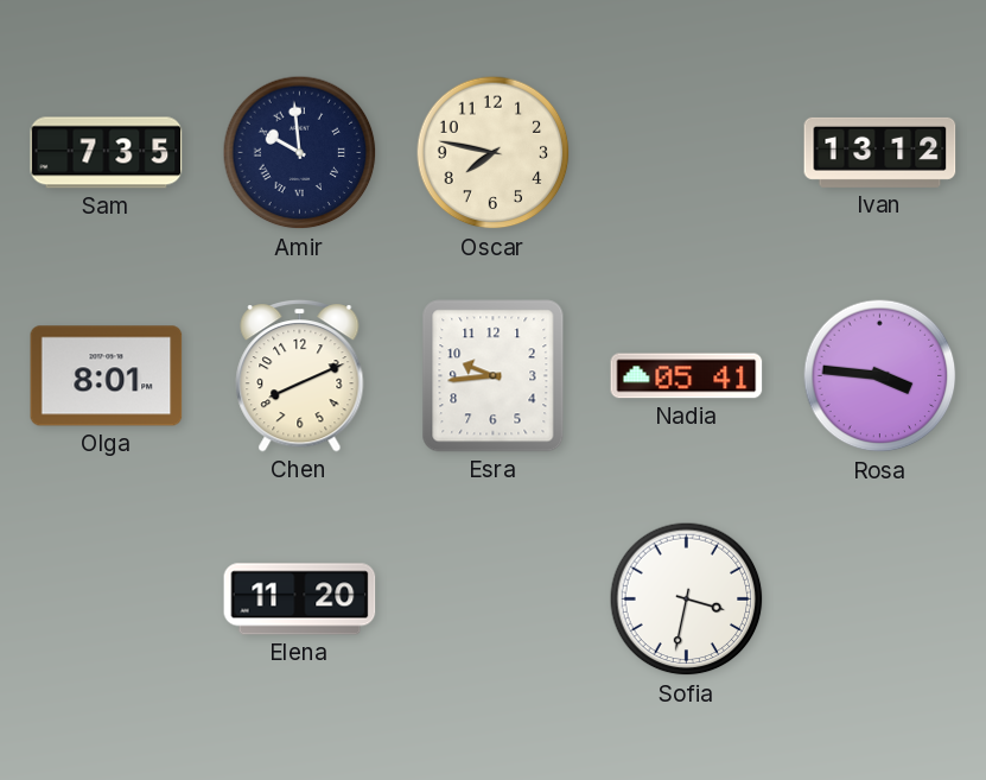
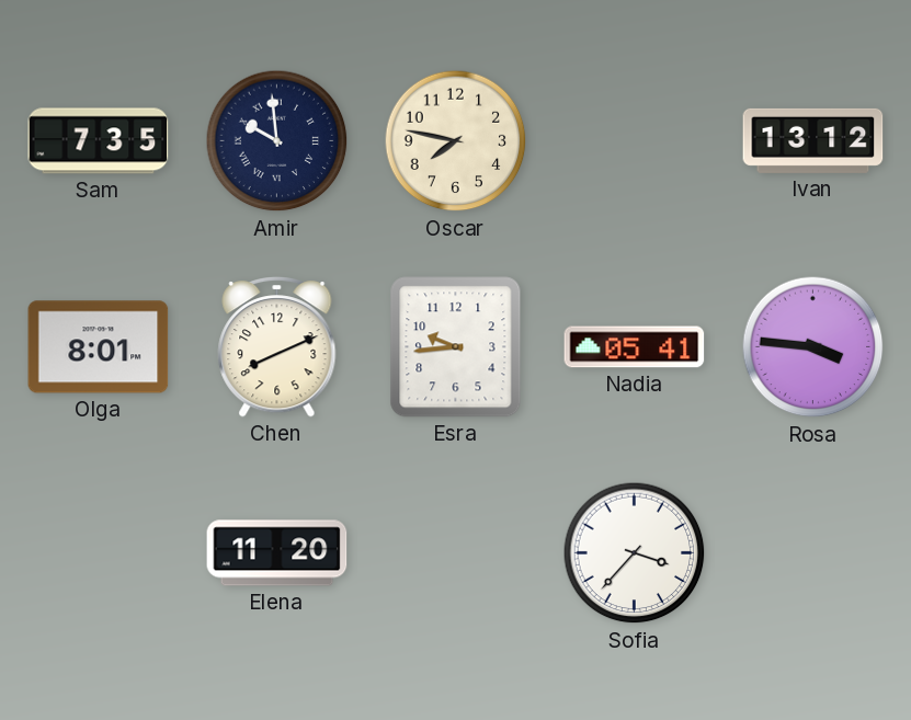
Sofia: 3:32 -> 3:37
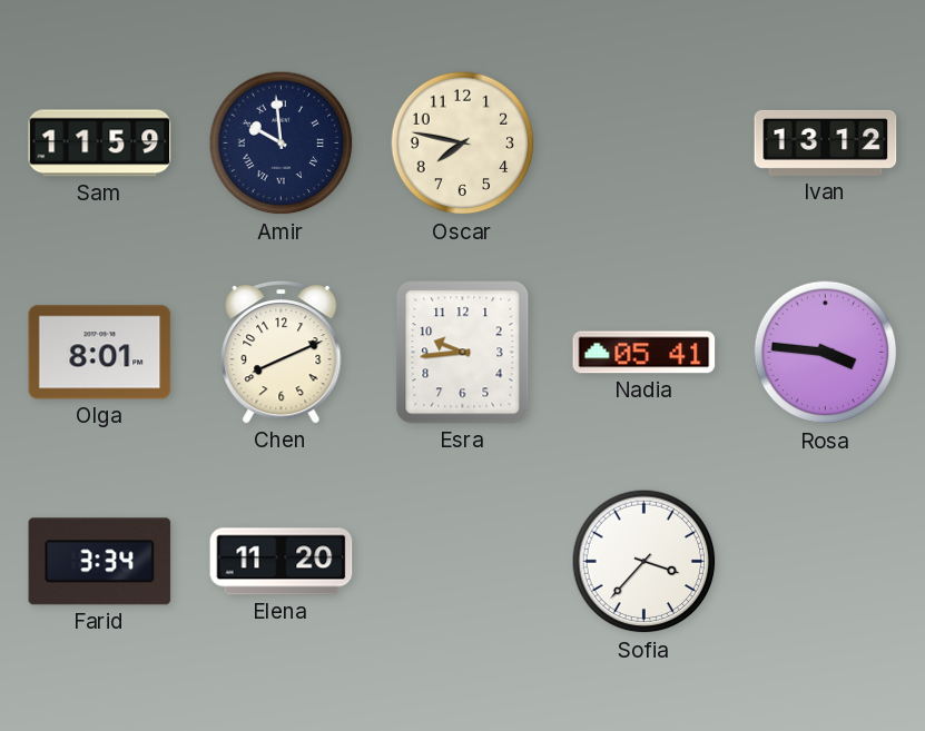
Sam: 7:35 -> 11:59
Farid: none -> 3:34
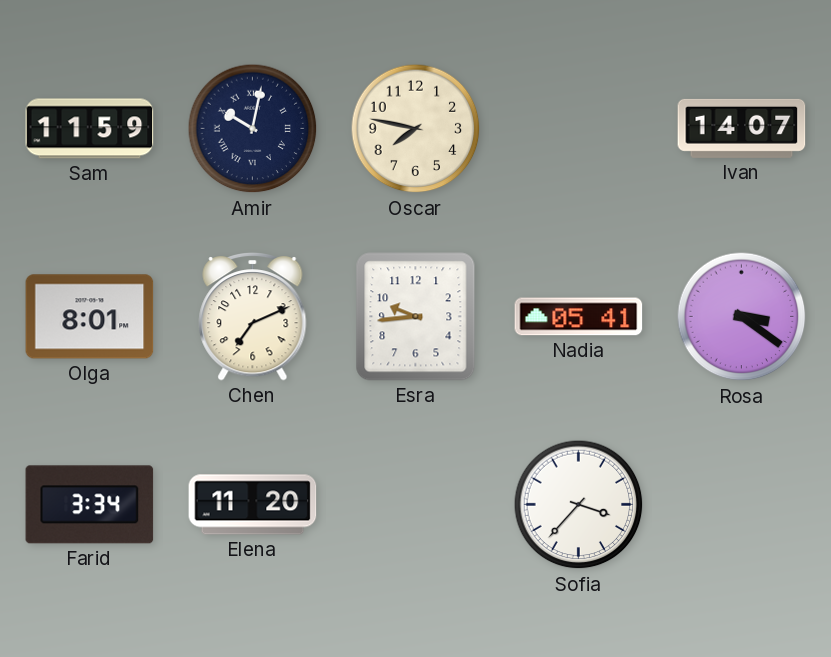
Amir: 9:59 -> 10:02
Ivan: 13:12 -> 14:07
Chen: 8:11 -> 7:11
Rosa: 3:46 -> 3:21
